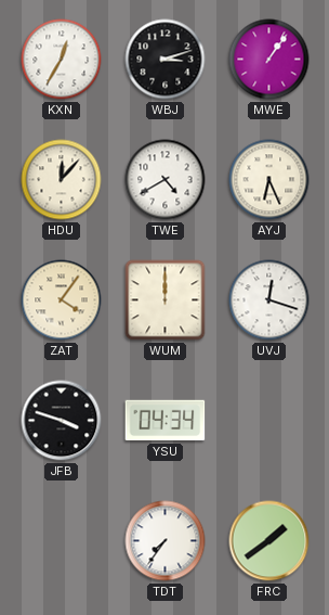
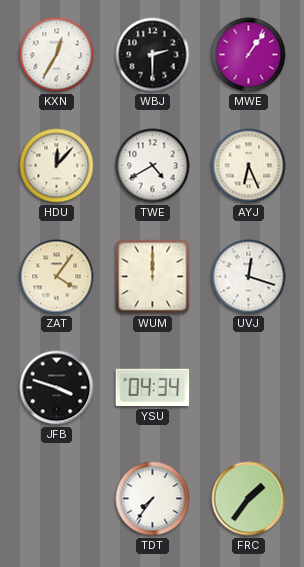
WBJ: 3:12 -> 2:30
FRC: 1:39 -> 1:36
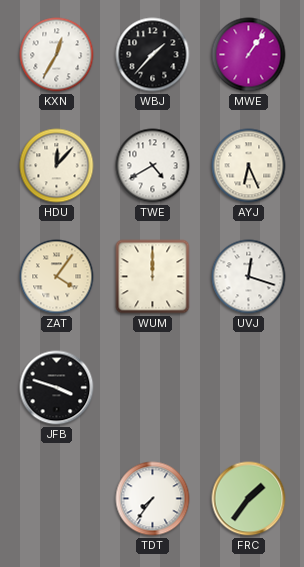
WBJ: 2:30 -> 1:37
YSU: 04:34 -> none
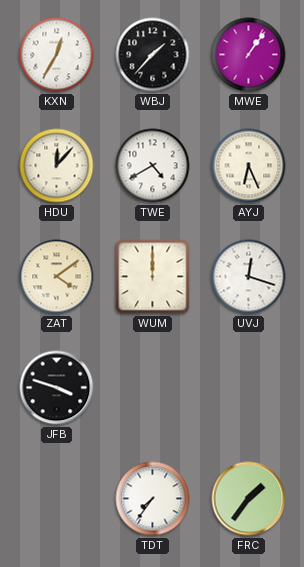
ZAT: 4:06 -> 4:09
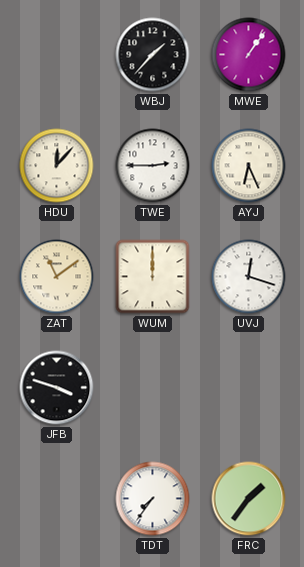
KXN: 12:35 -> none
TWE: 4:40 -> 2:45
ZAT: 4:09 -> 11:09
